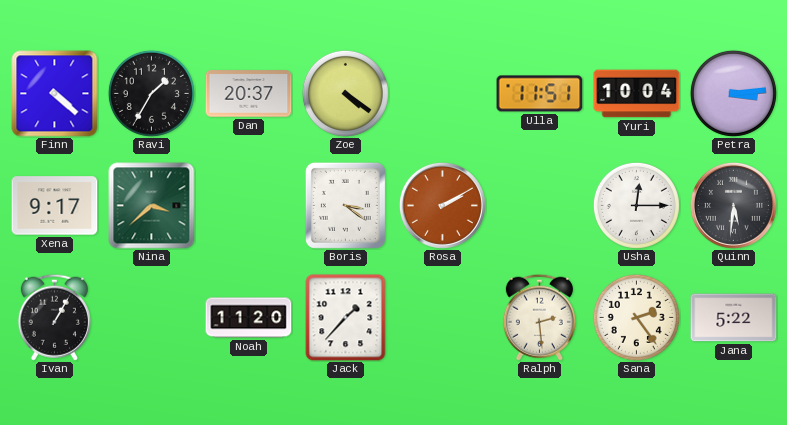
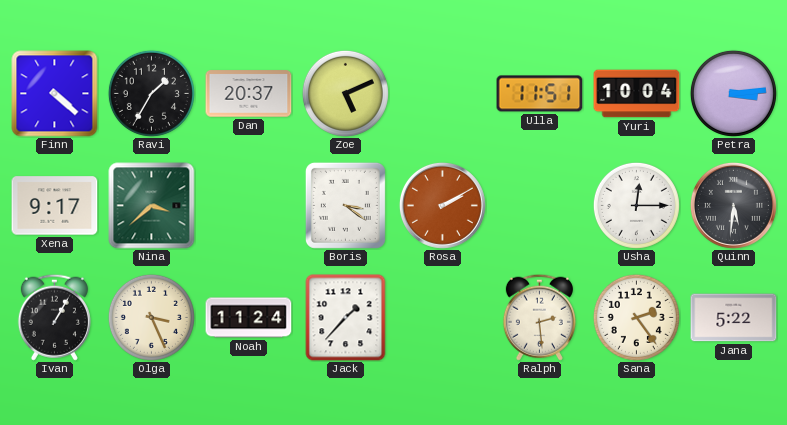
Zoe: 4:21 -> 5:11
Olga: none -> 3:26
Noah: 11:20 -> 11:24
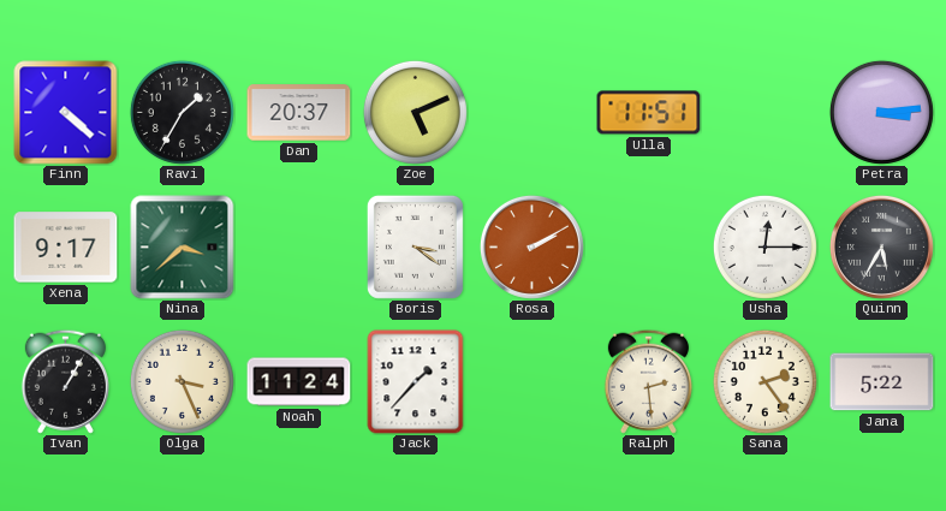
Yuri: 10:04 -> none
Quinn: 5:31 -> 5:35
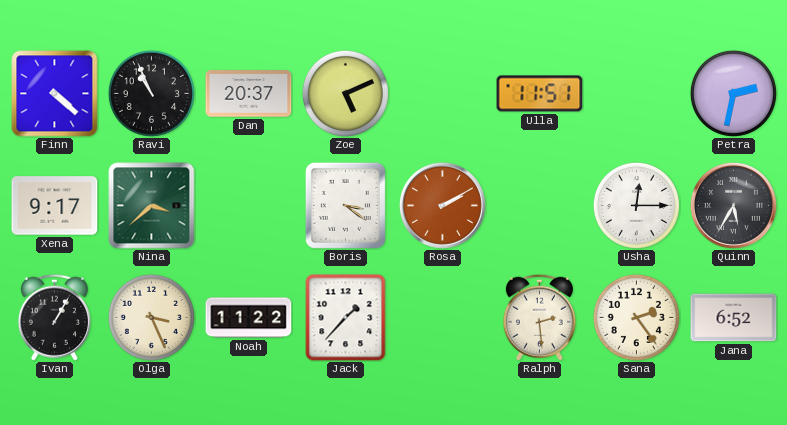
Ravi: 1:35 -> 10:56
Petra: 3:14 -> 2:32
Noah: 11:24 -> 11:22
Jana: 5:22 -> 6:52
